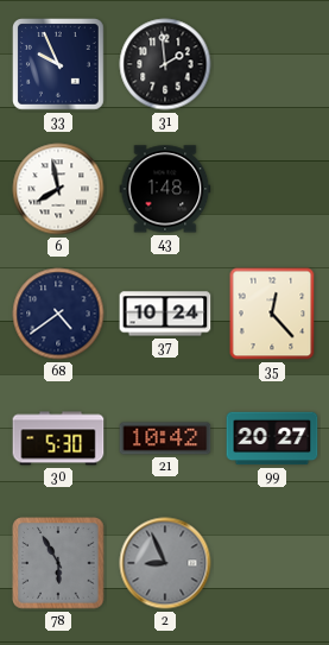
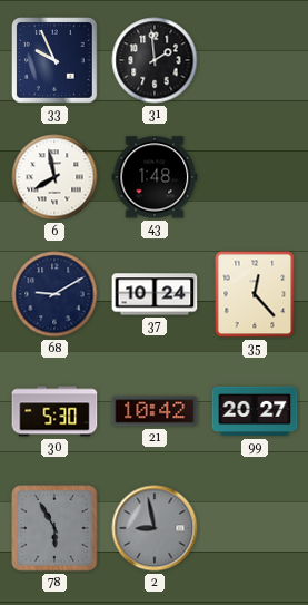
68: 4:39 -> 9:10
2: 8:56 -> 8:58
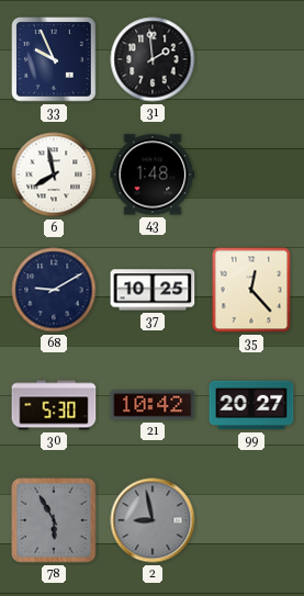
37: 10:24 -> 10:25
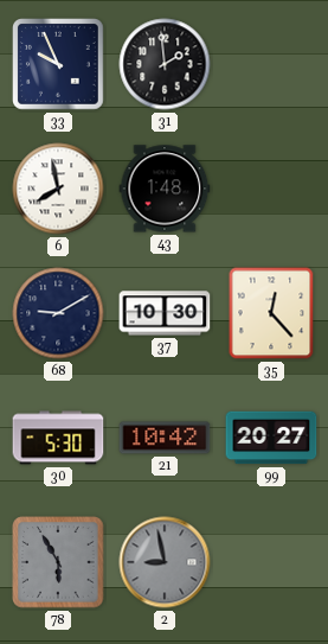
37: 10:25 -> 10:30
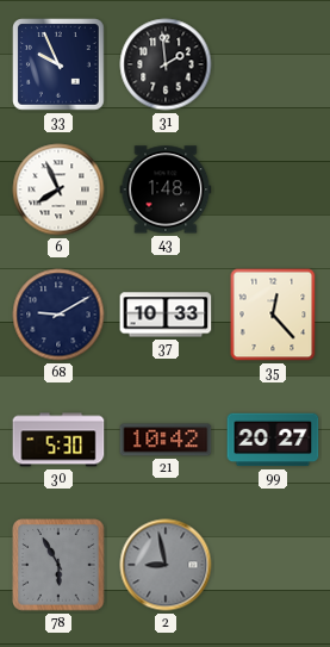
6: 7:58 -> 7:56
37: 10:30 -> 10:33
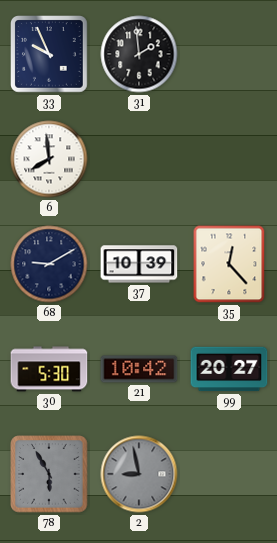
6: 7:56 -> 7:59
43: 1:48 -> none
37: 10:33 -> 10:39
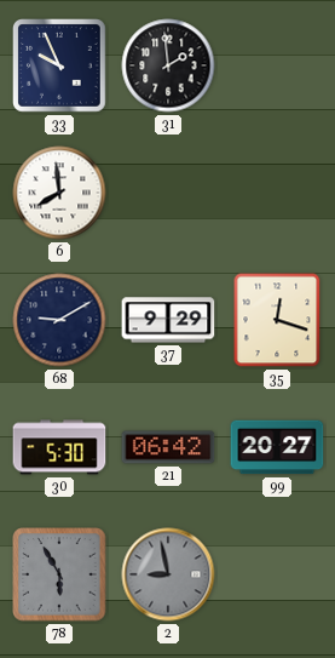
37: 10:39 -> 9:29
35: 12:23 -> 12:18
21: 10:42 -> 06:42
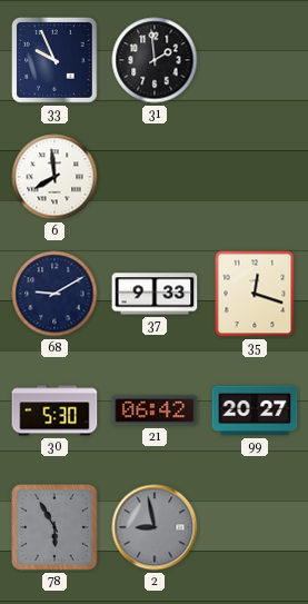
37: 9:29 -> 9:33
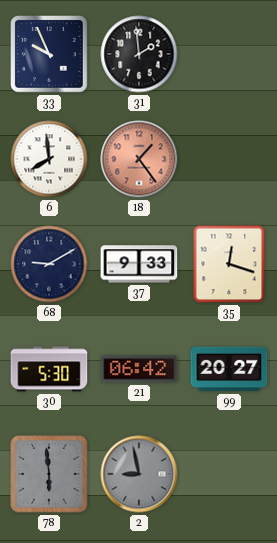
18: none -> 1:24
78: 5:55 -> 5:59
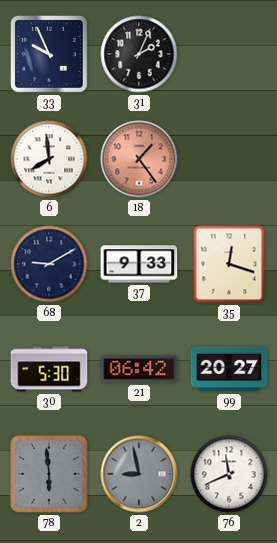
31: 1:59 -> 2:04
76: none -> 11:41
